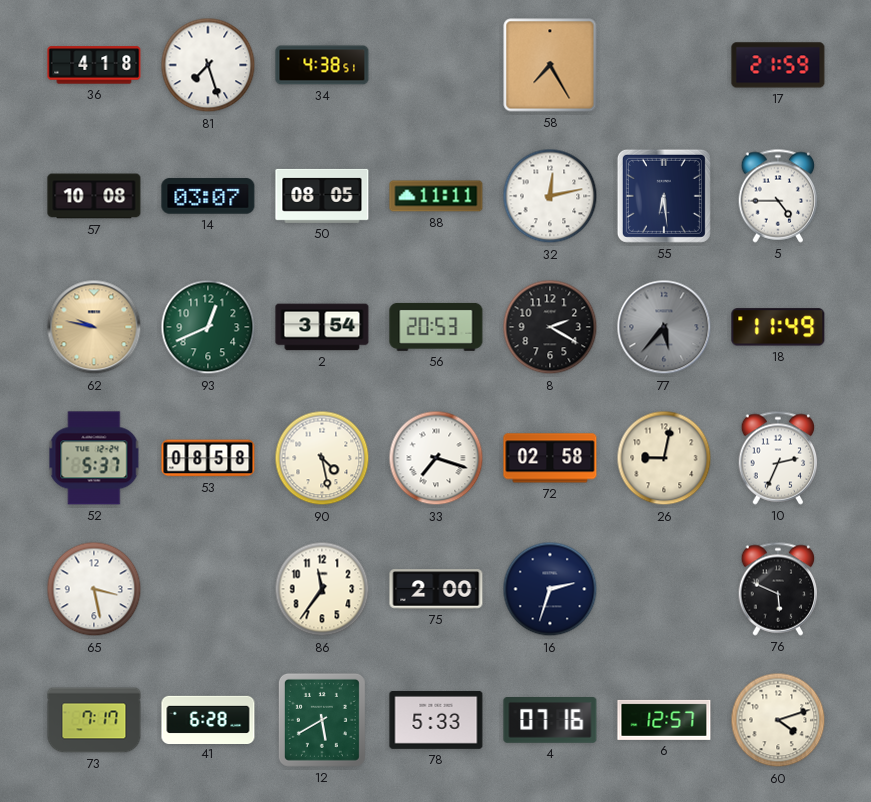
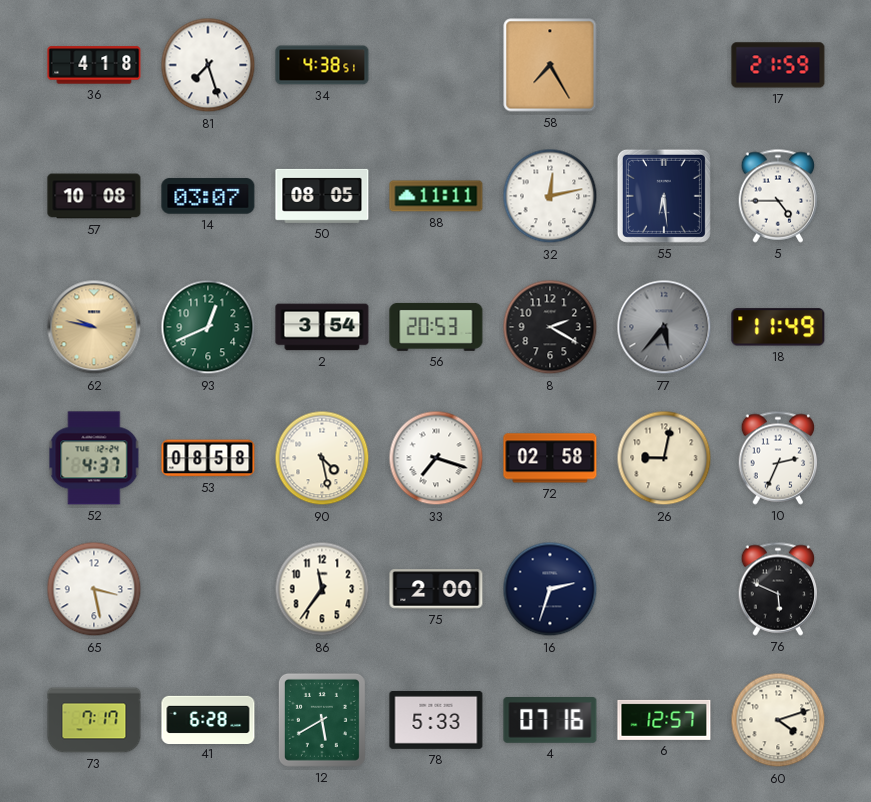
52: 5:37 -> 4:37
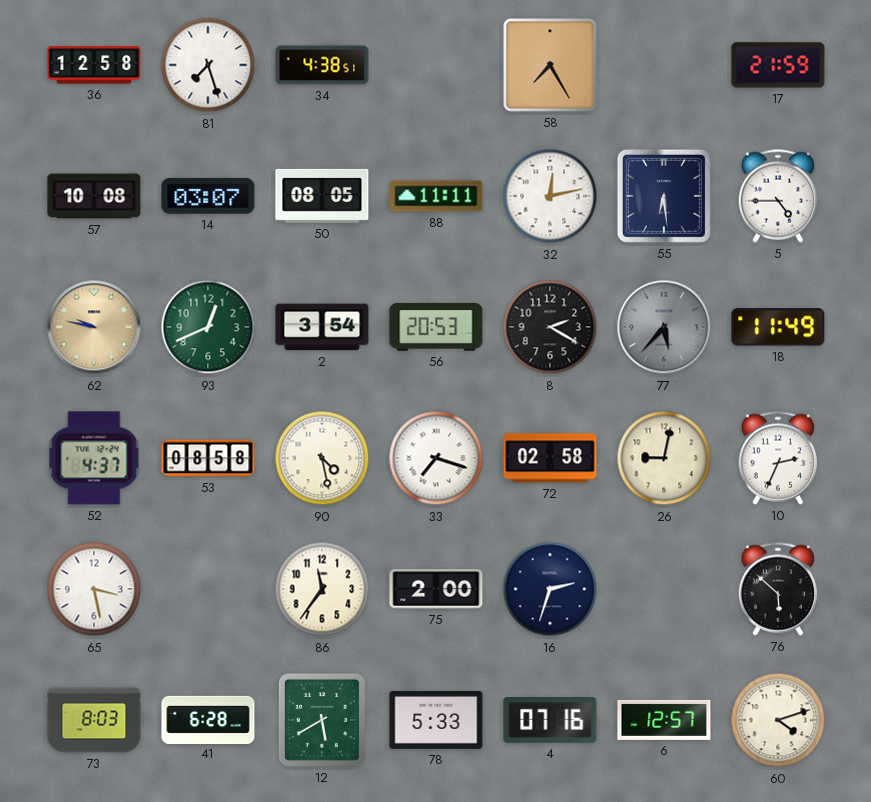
36: 4:18 -> 12:58
76: 5:49 -> 5:52
73: 7:17 -> 8:03
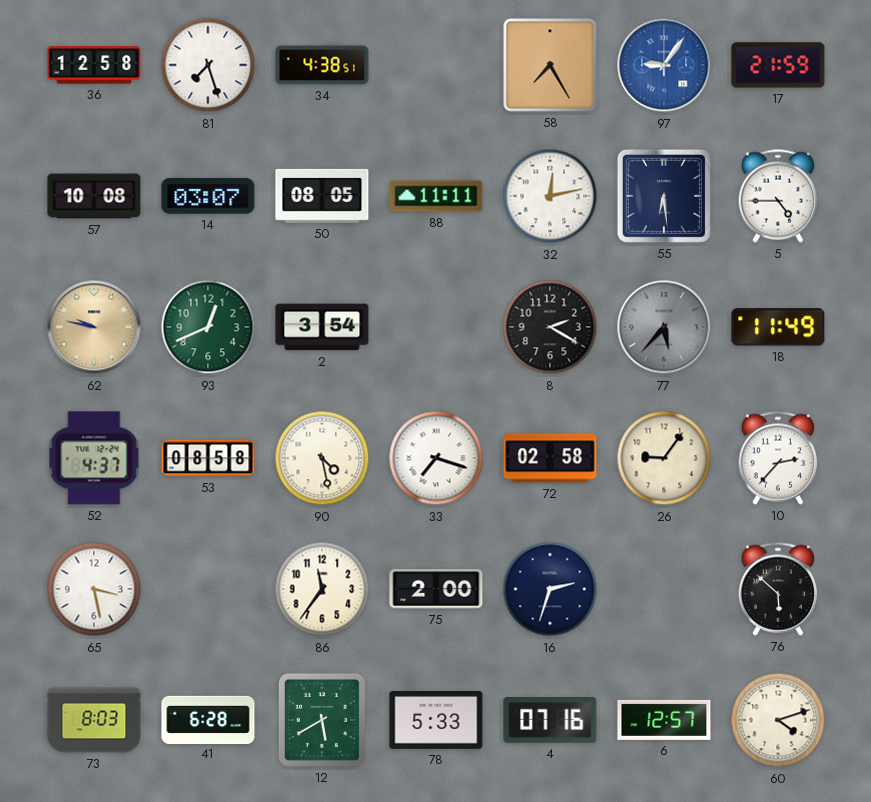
97: none -> 9:06
56: 20:53 -> none
26: 9:02 -> 9:06
10: 2:34 -> 2:37
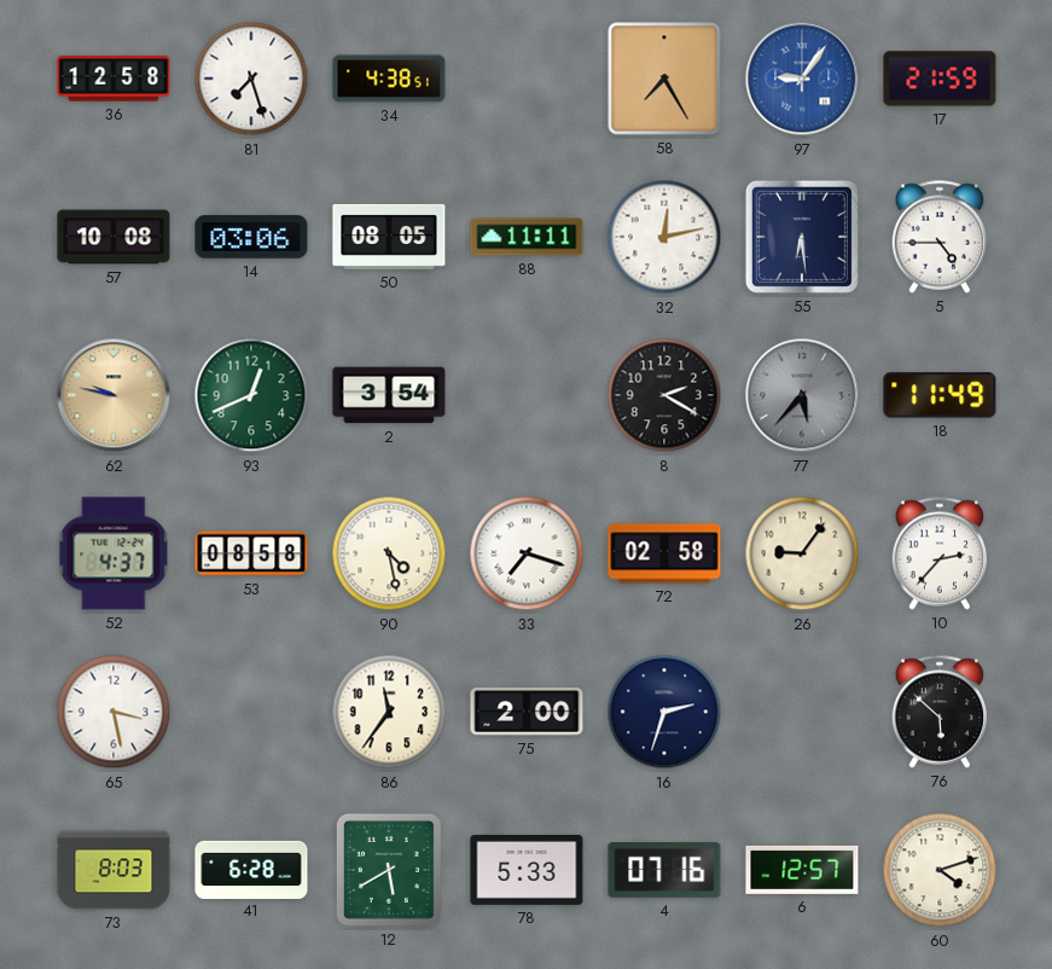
14: 03:07 -> 03:06
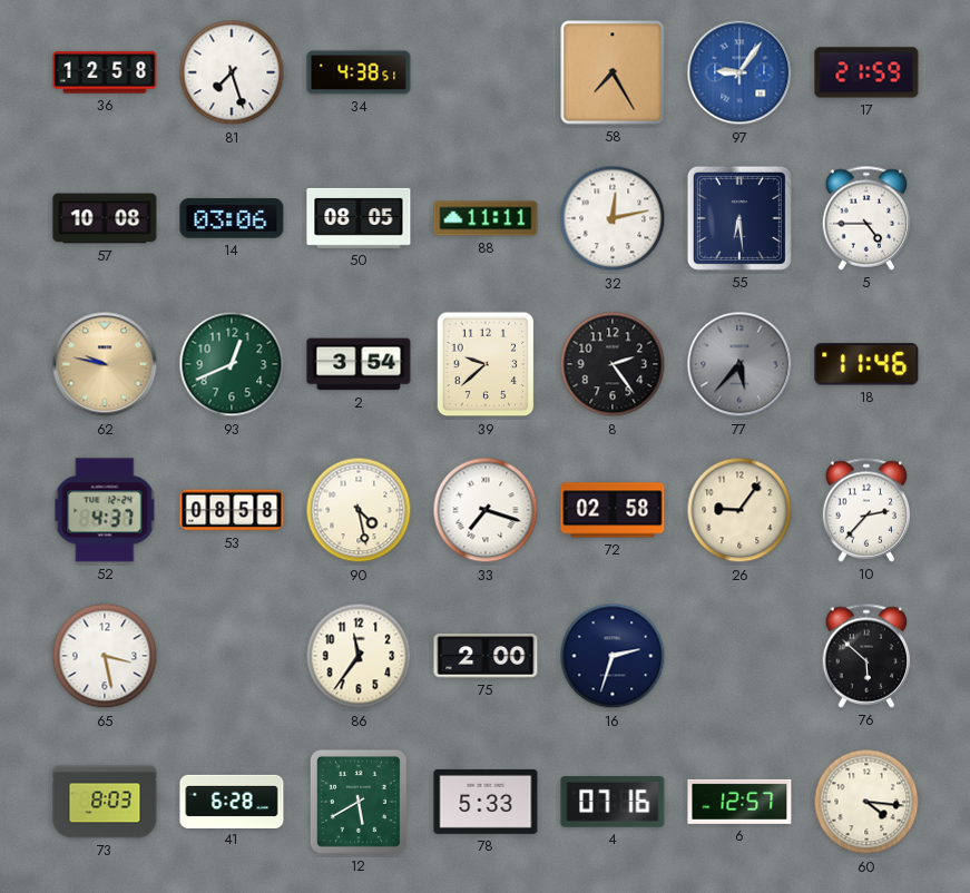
39: none -> 9:38
8: 2:20 -> 2:24
18: 11:49 -> 11:46
60: 4:12 -> 4:16
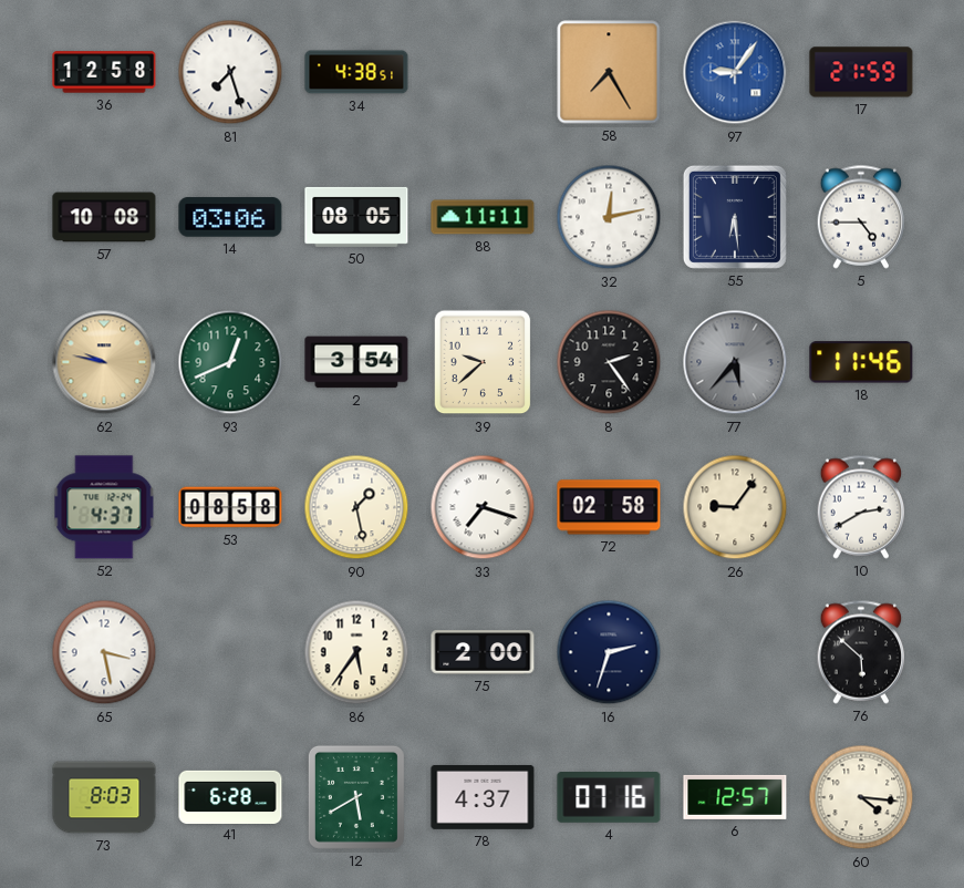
90: 4:28 -> 1:28
10: 2:37 -> 2:40
86: 11:36 -> 5:36
78: 5:33 -> 4:37
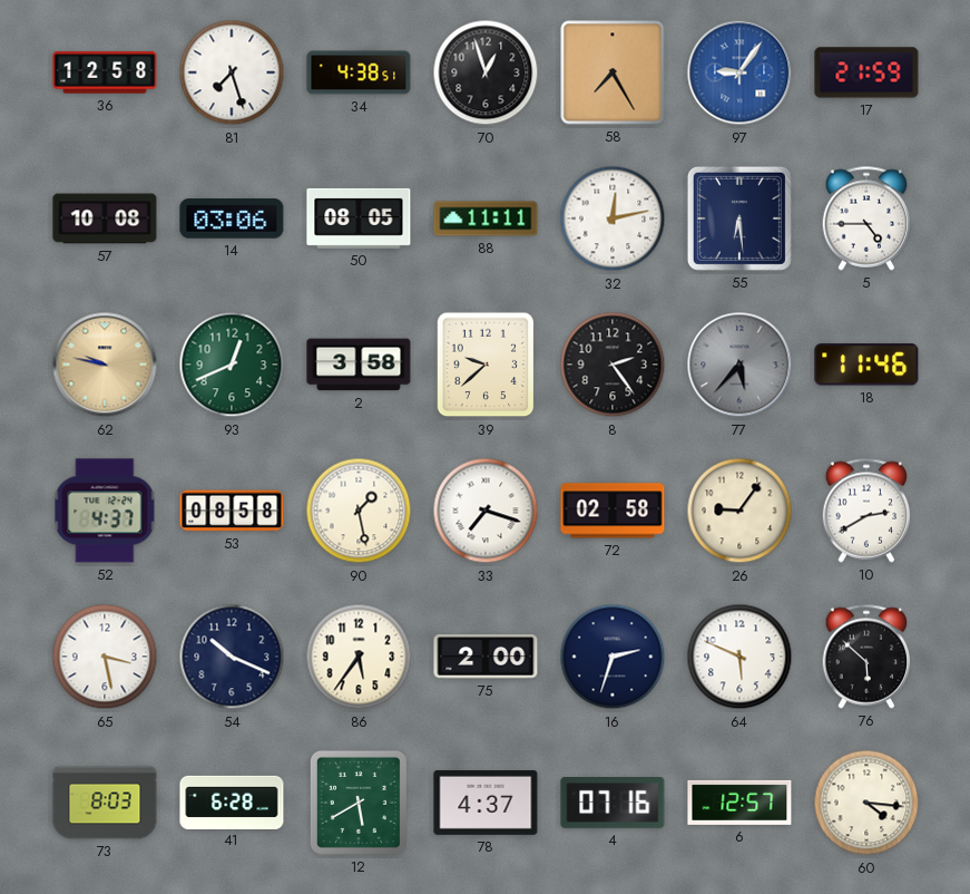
70: none -> 12:57
2: 3:54 -> 3:58
54: none -> 10:19
64: none -> 5:49
